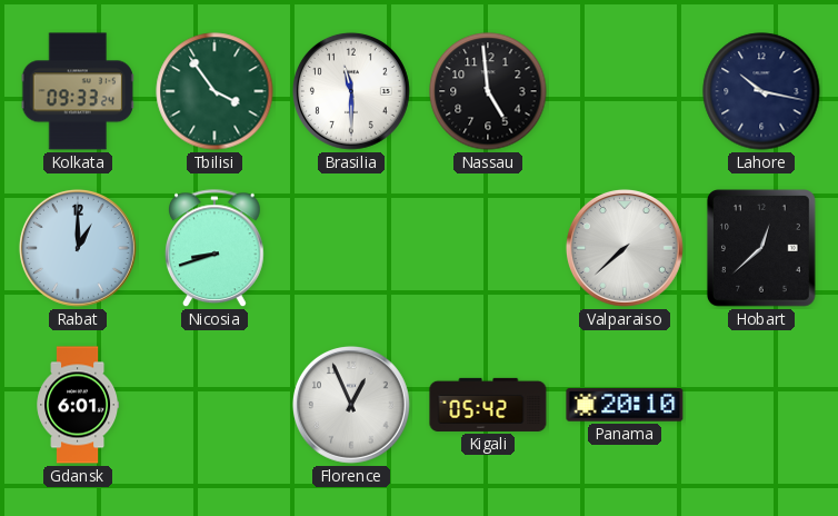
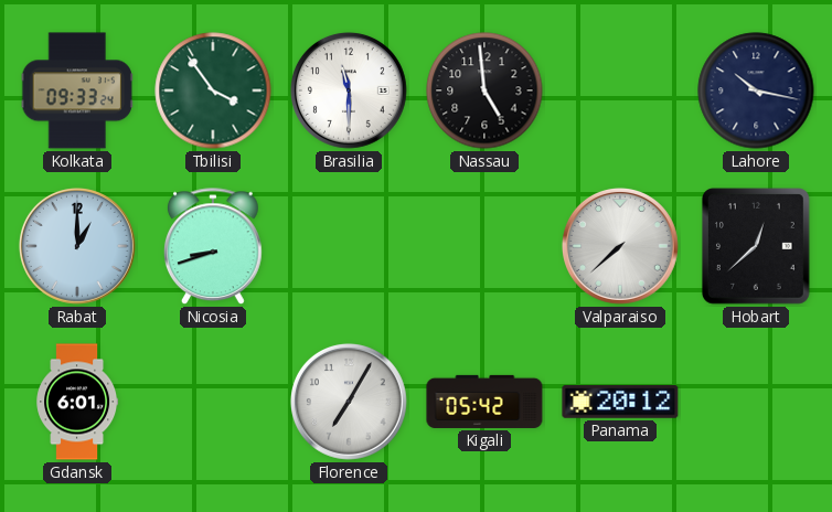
Florence: 12:56 -> 7:05
Panama: 20:10 -> 20:12
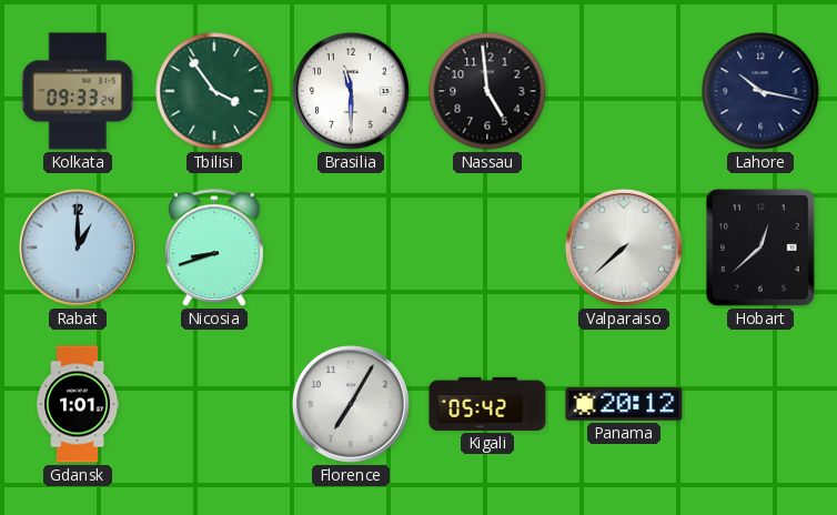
Gdansk: 6:01 -> 1:01
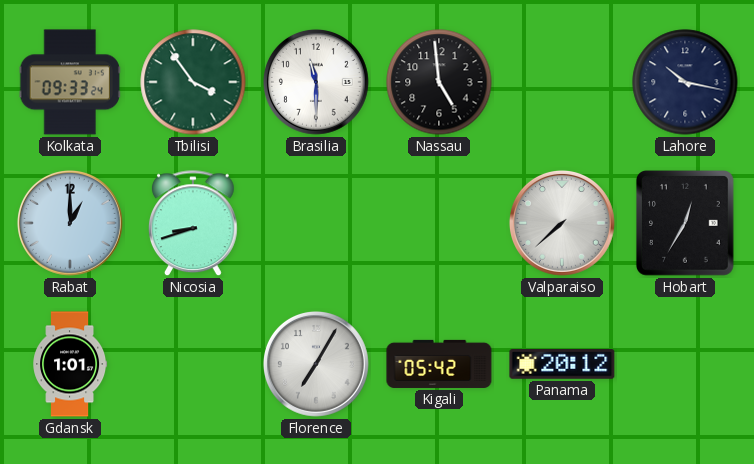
Hobart: 12:38 -> 12:35
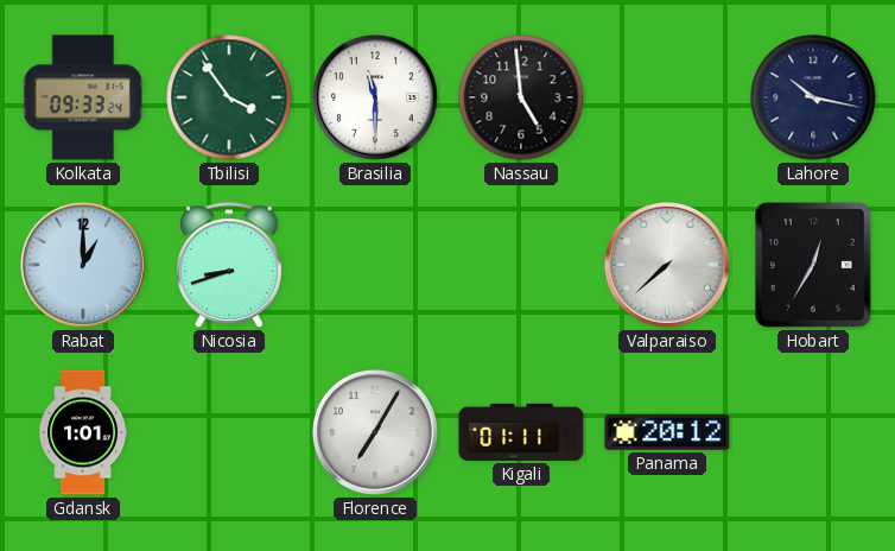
Kigali: 05:42 -> 01:11
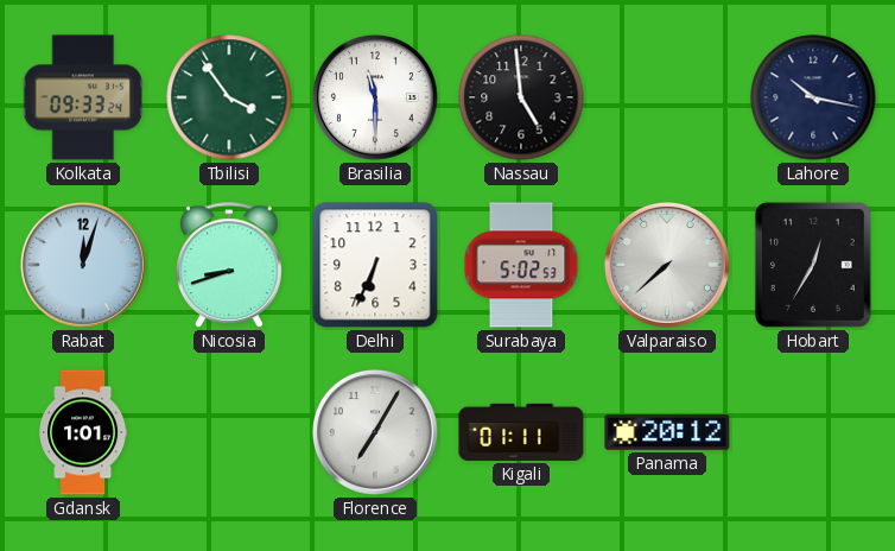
Rabat: 1:00 -> 12:03
Delhi: none -> 6:34
Surabaya: none -> 5:02
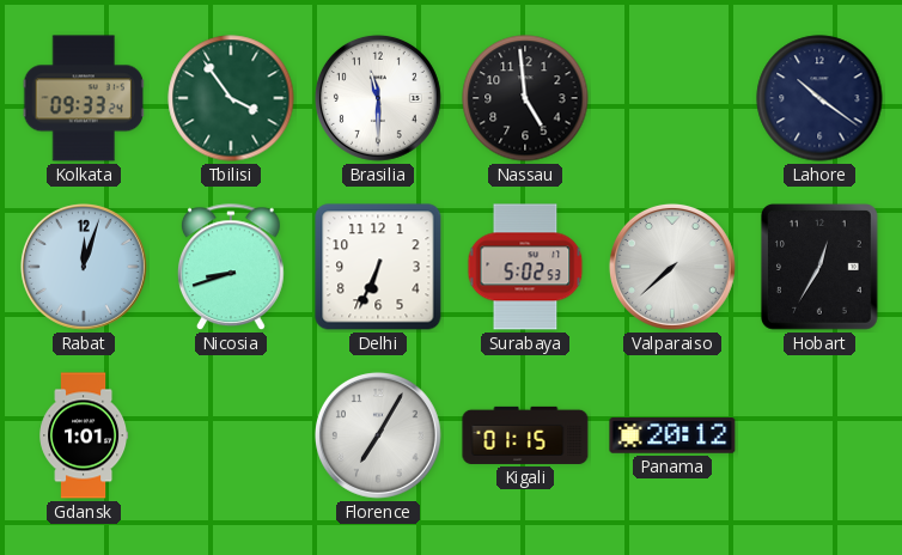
Lahore: 10:17 -> 10:21
Kigali: 01:11 -> 01:15
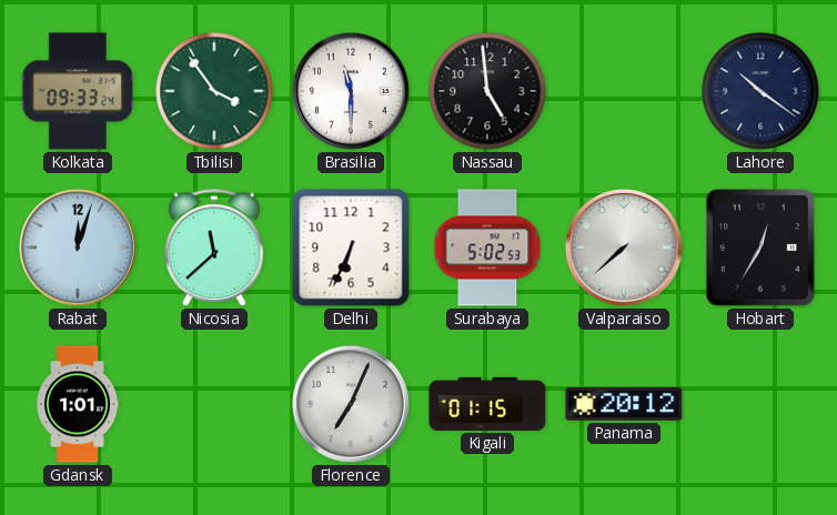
Nicosia: 8:42 -> 11:38
Florence: 7:05 -> 7:04
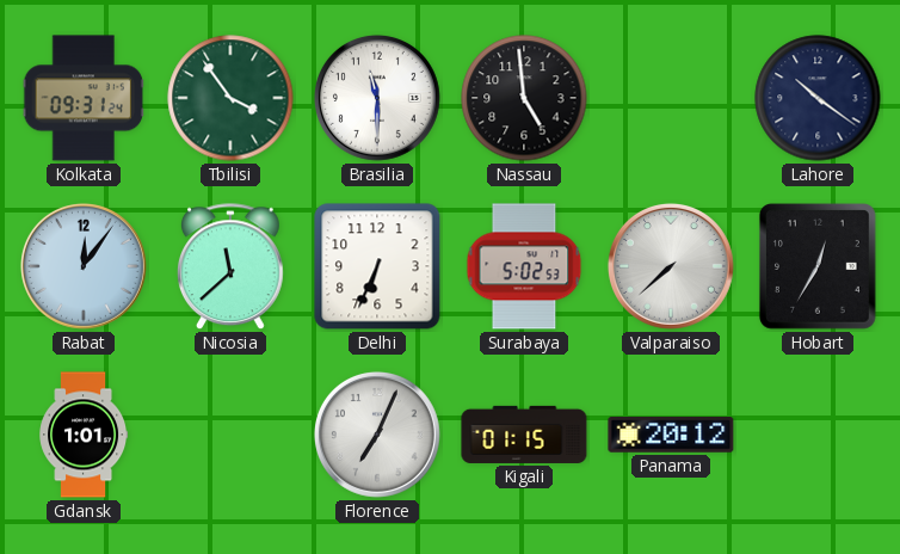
Kolkata: 09:33 -> 09:31
Rabat: 12:03 -> 12:06
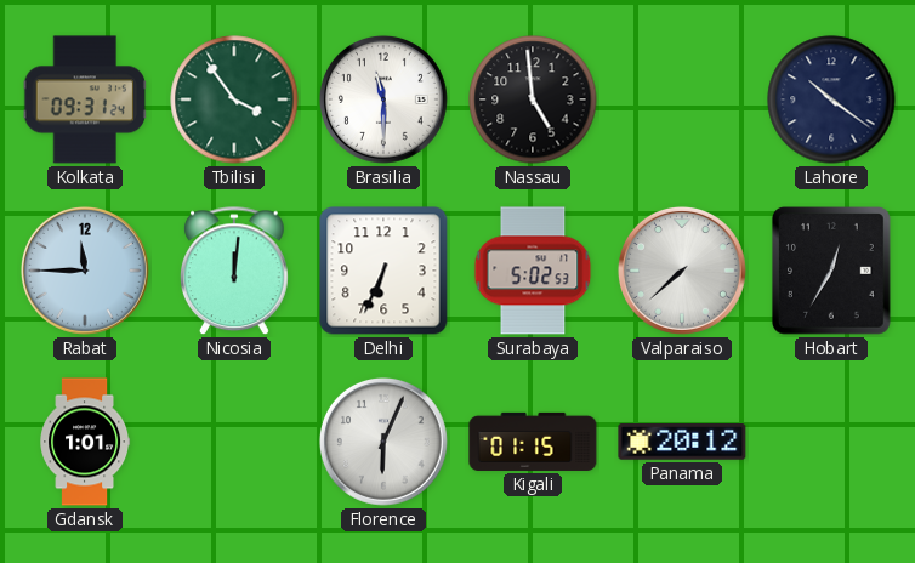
Rabat: 12:06 -> 11:45
Nicosia: 11:38 -> 12:01
Florence: 7:04 -> 6:04
